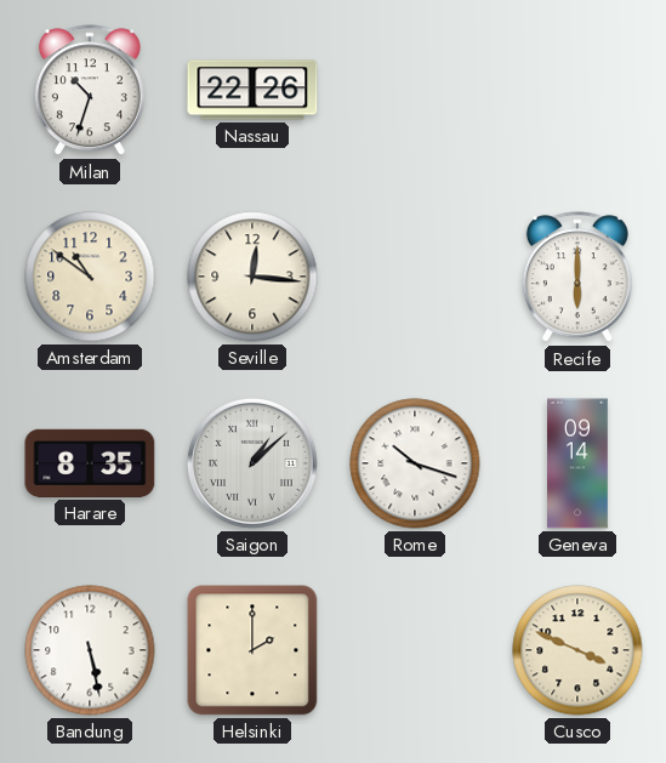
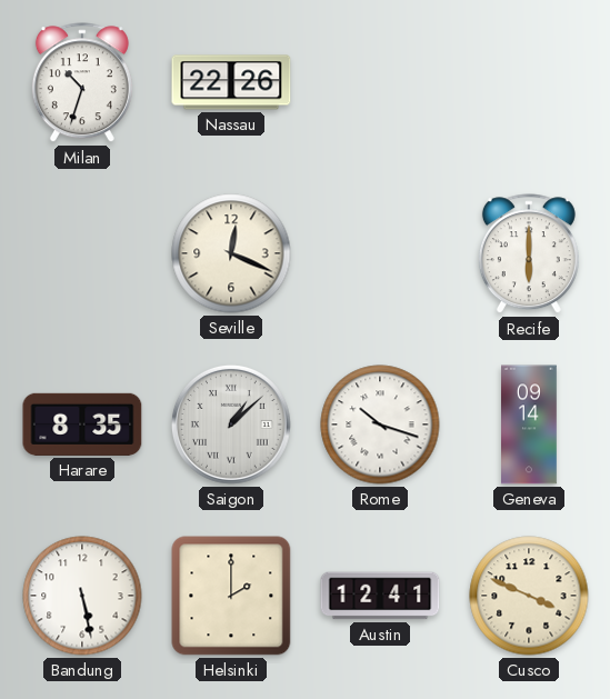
Amsterdam: 10:51 -> none
Seville: 12:16 -> 12:19
Austin: none -> 12:41
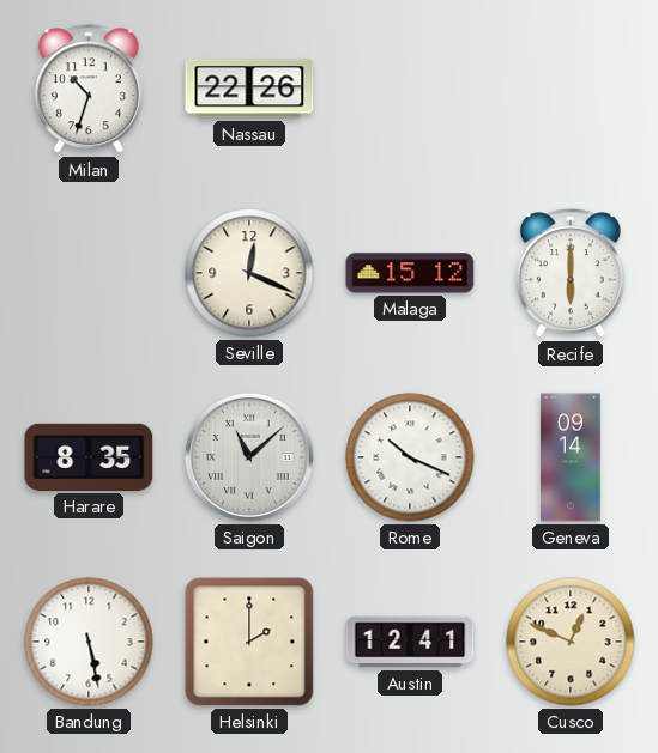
Malaga: none -> 15:12
Saigon: 1:08 -> 11:08
Rome: 10:18 -> 10:19
Cusco: 3:49 -> 12:49
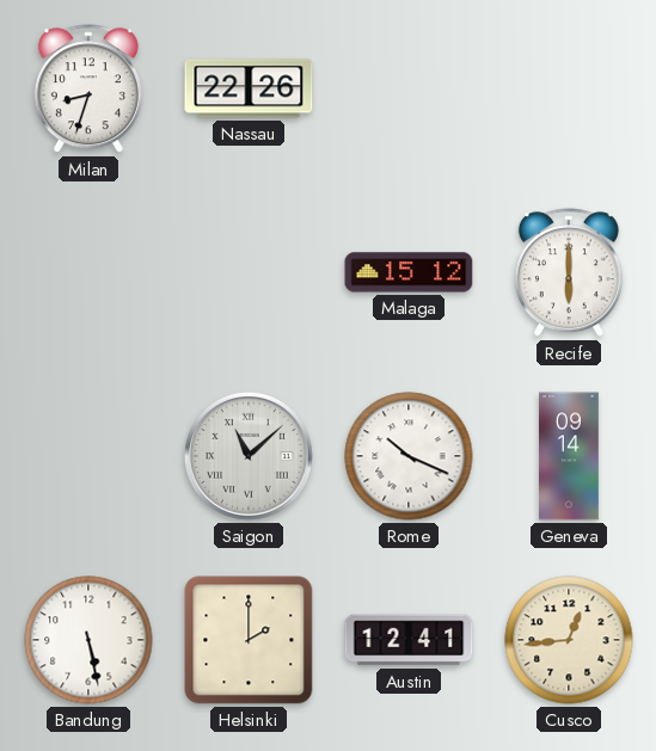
Milan: 10:33 -> 8:33
Seville: 12:19 -> none
Harare: 8:35 -> none
Cusco: 12:49 -> 12:44
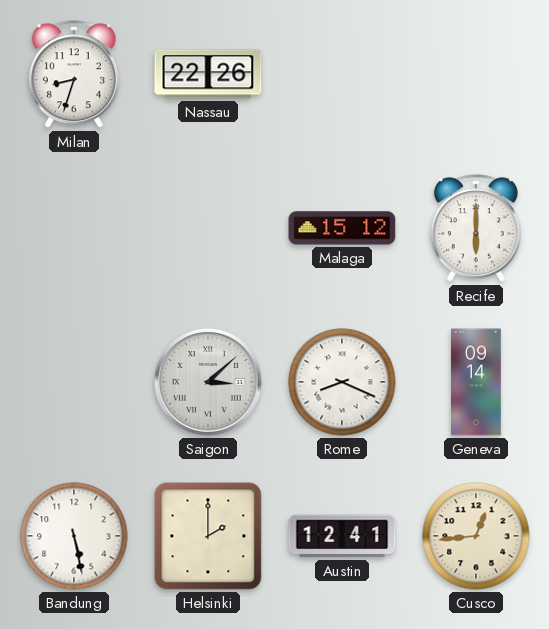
Saigon: 11:08 -> 3:08
Rome: 10:19 -> 8:19
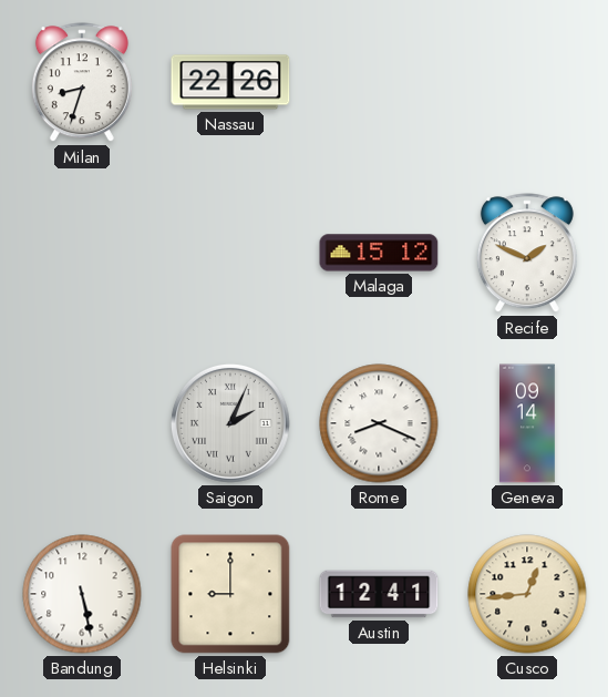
Recife: 6:00 -> 1:49
Saigon: 3:08 -> 2:04
Helsinki: 2:00 -> 9:00
